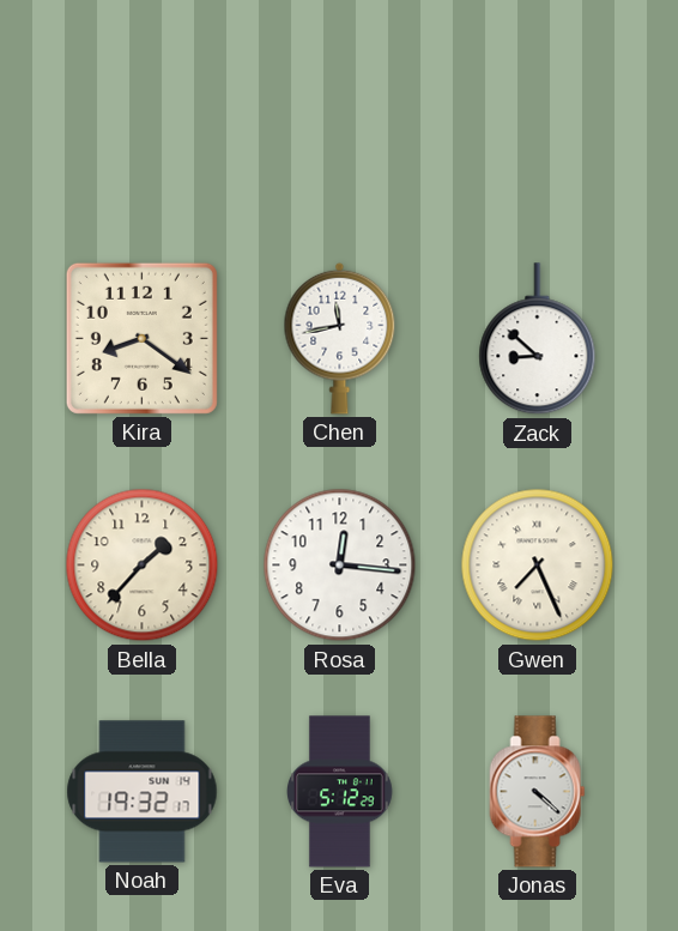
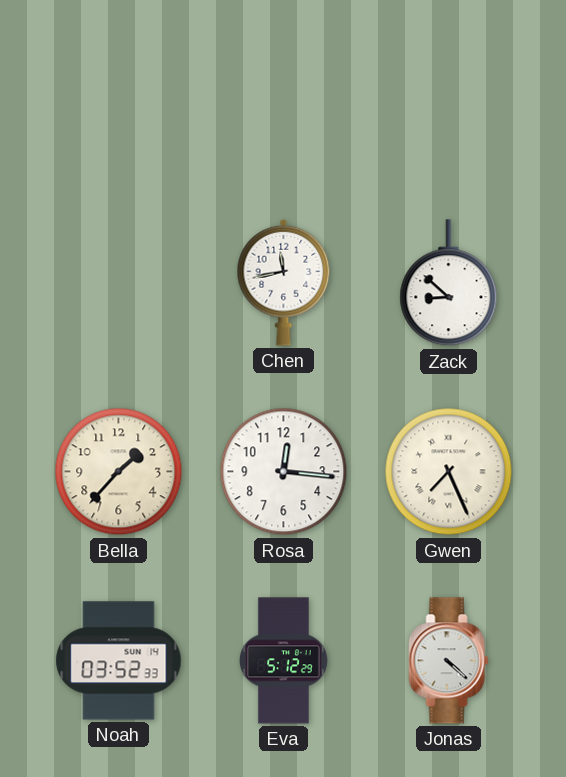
Kira: 8:21 -> none
Noah: 19:32 -> 03:52
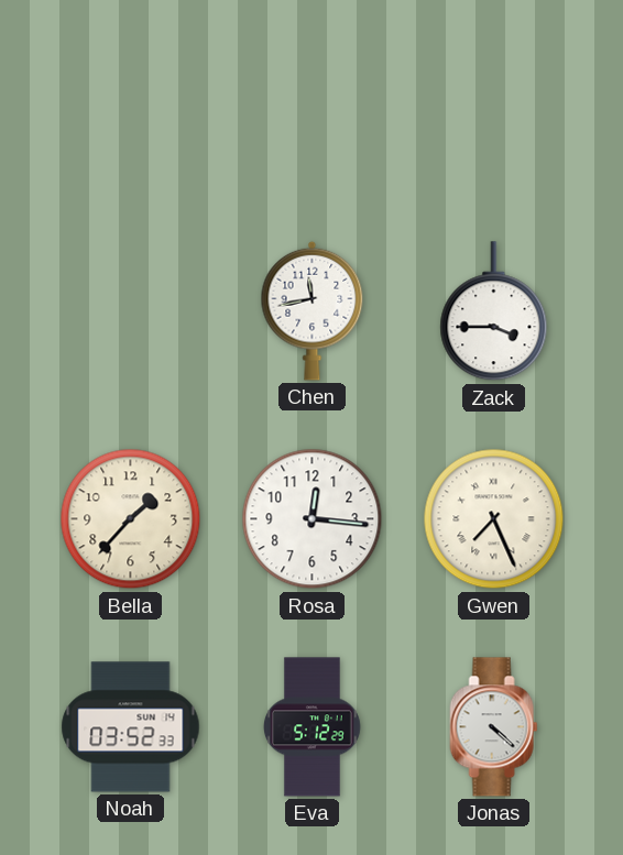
Zack: 8:52 -> 3:45
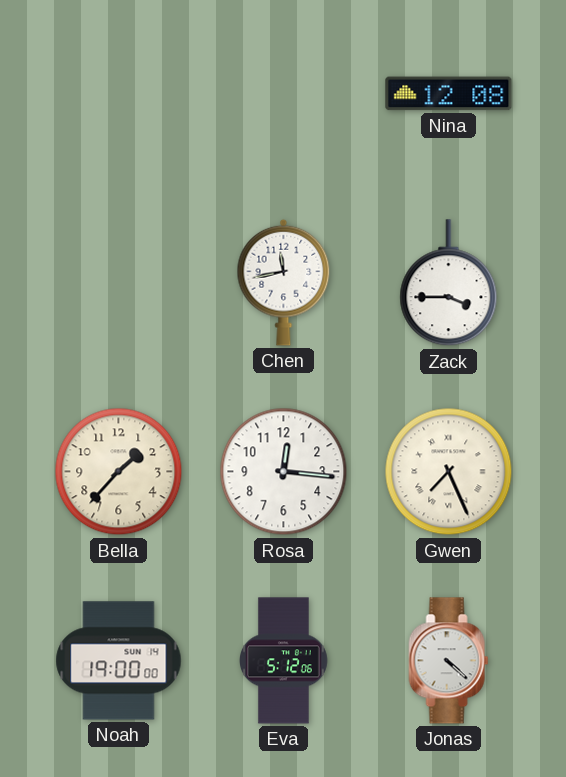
Nina: none -> 12:08
Noah: 03:52 -> 19:00
Eva: 5:12:29 -> 5:12:06
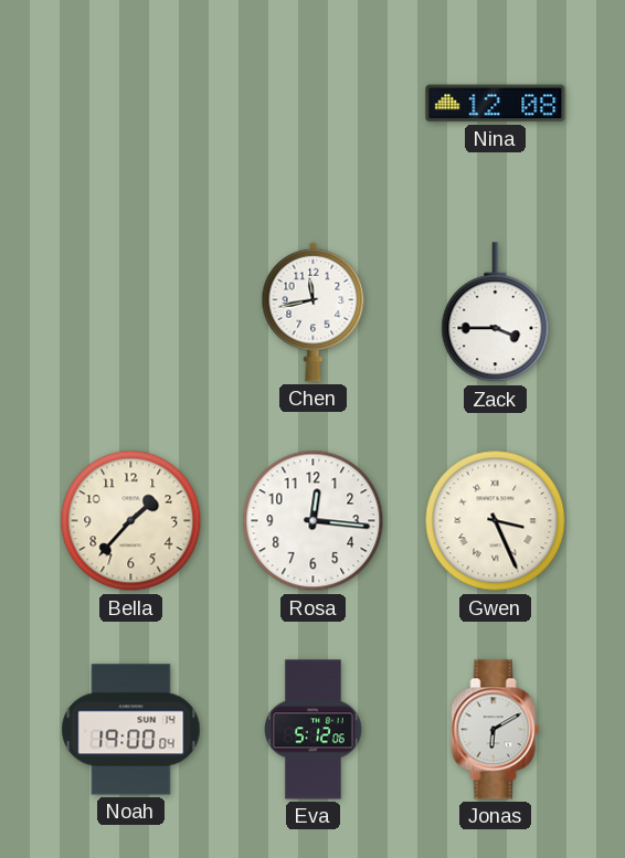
Gwen: 7:26 -> 3:26
Noah: 19:00:00 -> 19:00:04
Jonas: 4:22 -> 6:10
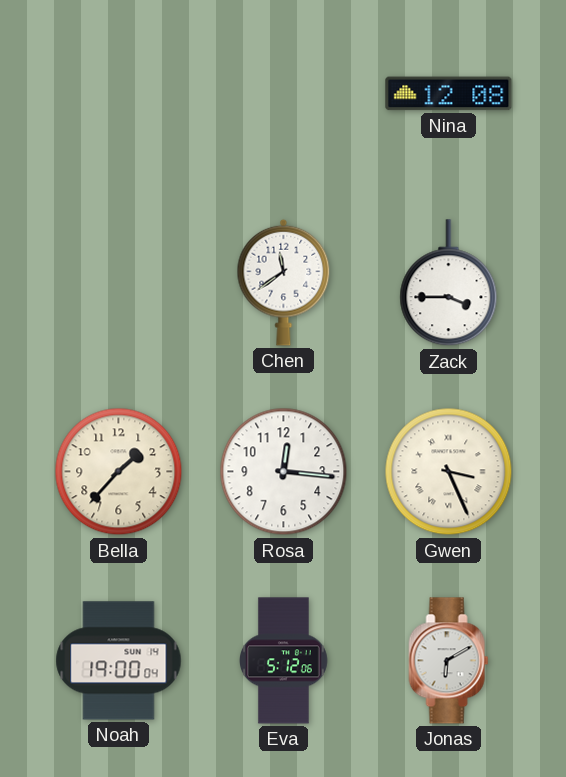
Chen: 11:43 -> 11:39
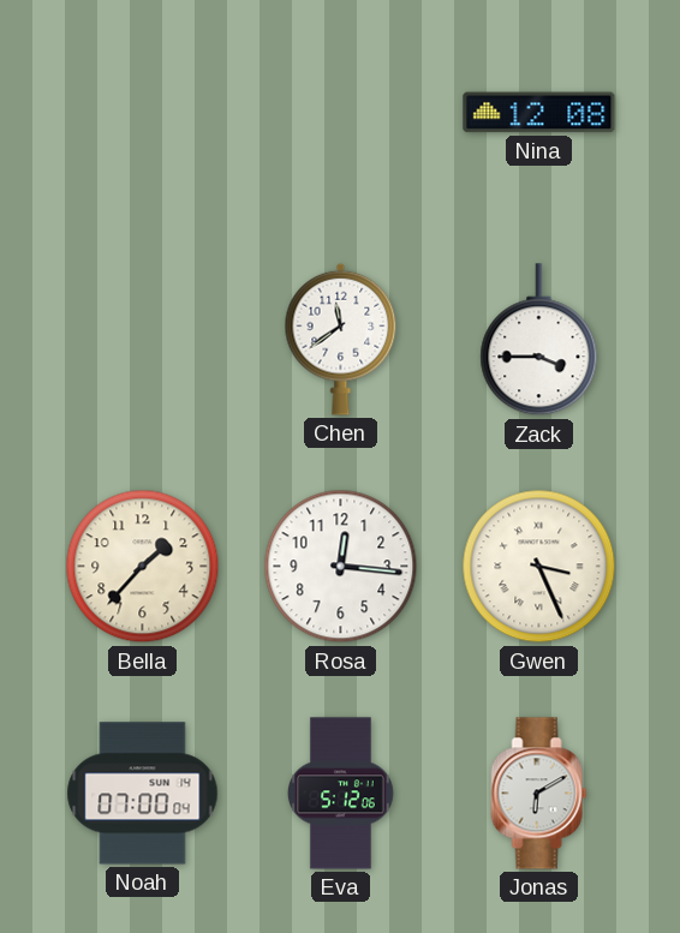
Noah: 19:00 -> 07:00
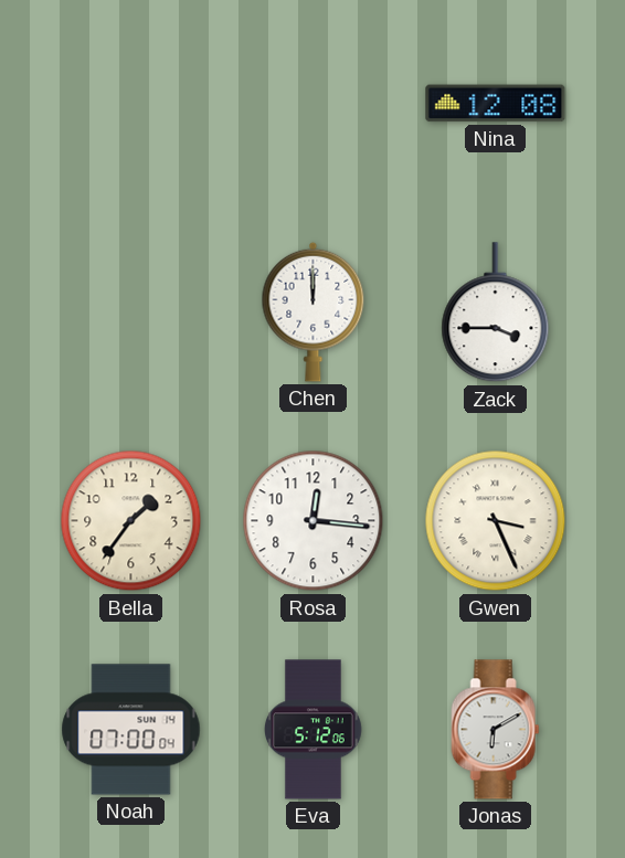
Chen: 11:39 -> 12:00
Bella: 1:37 -> 1:36
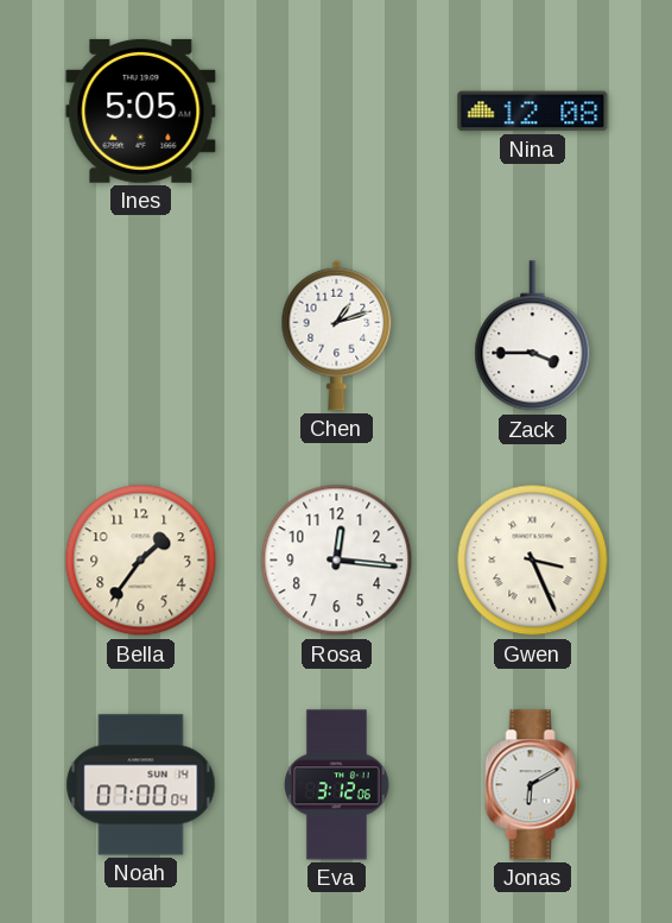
Ines: none -> 5:05
Chen: 12:00 -> 1:12
Eva: 5:12 -> 3:12
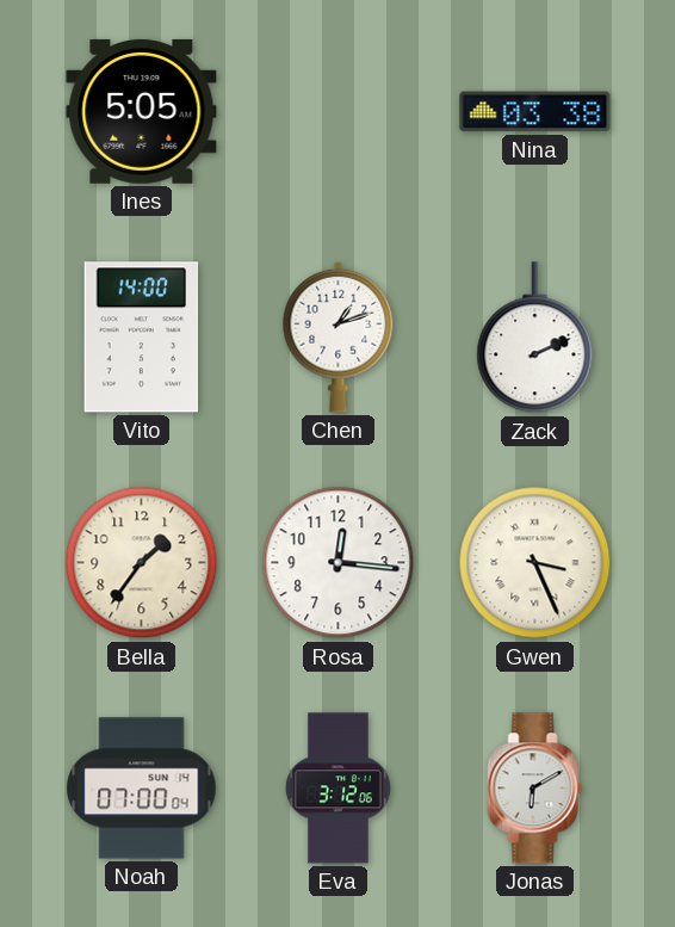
Nina: 12:08 -> 03:38
Vito: none -> 14:00
Zack: 3:45 -> 2:11
